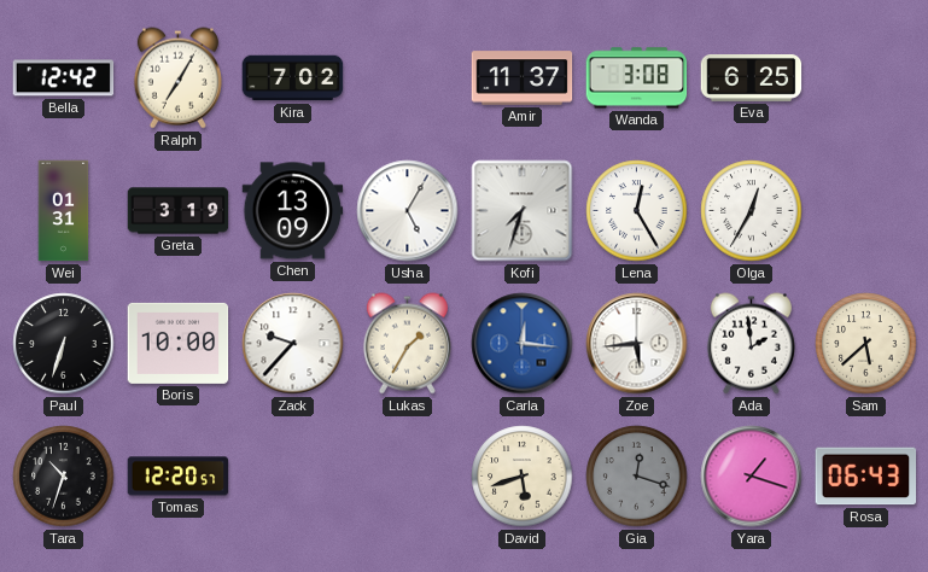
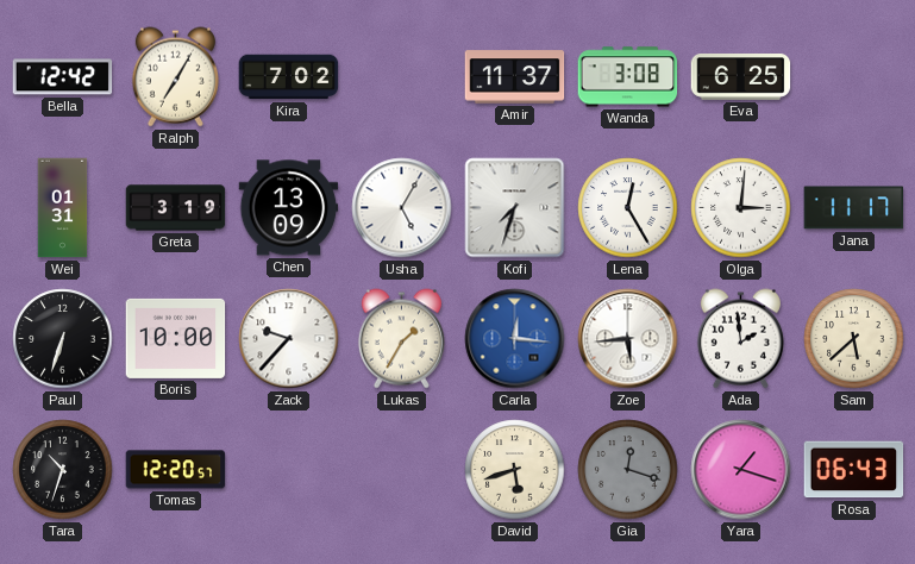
Olga: 12:35 -> 3:01
Jana: none -> 11:17
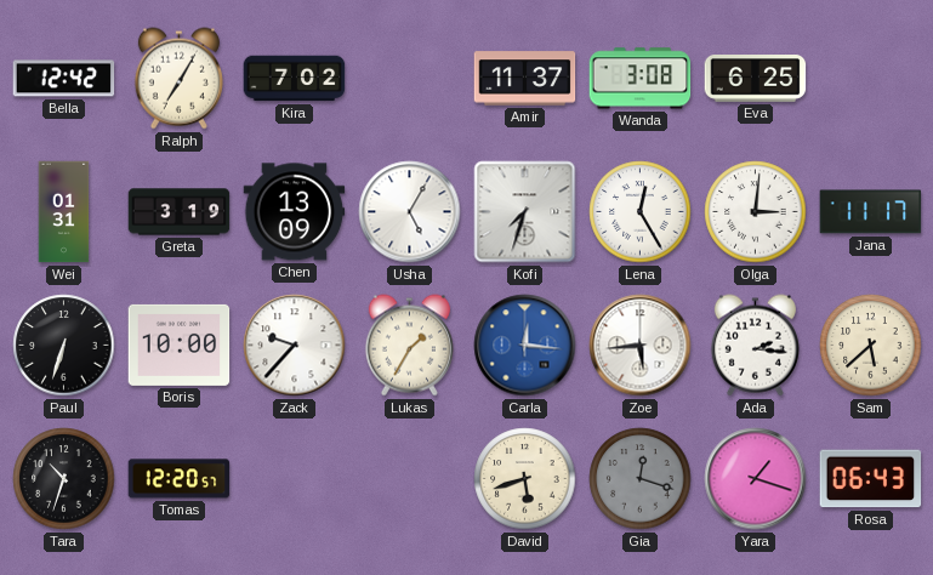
Ada: 1:59 -> 2:16
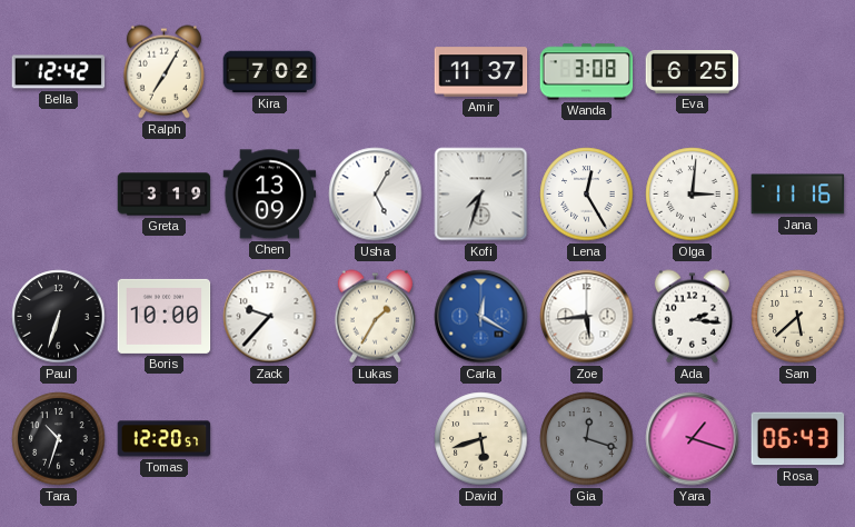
Wei: 01:31 -> none
Jana: 11:17 -> 11:16
Carla: 12:16 -> 12:20
